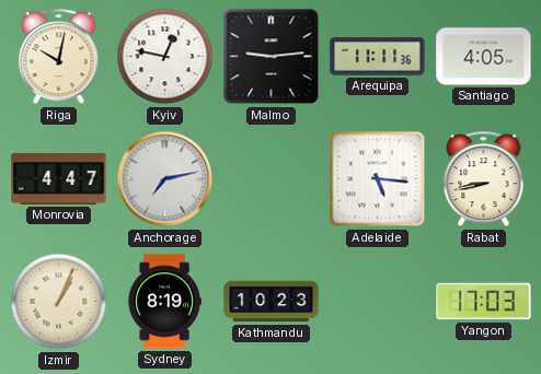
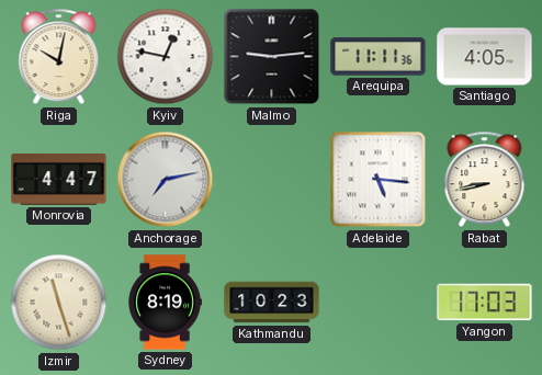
Izmir: 1:04 -> 11:27
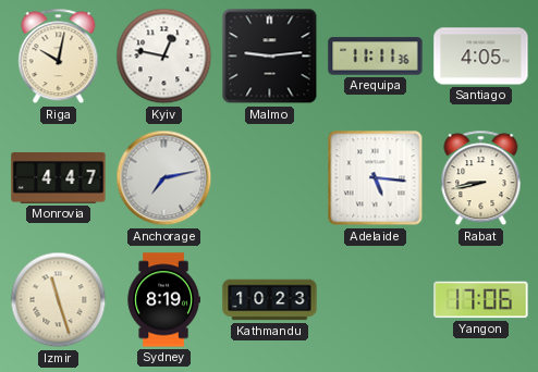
Yangon: 17:03 -> 17:06
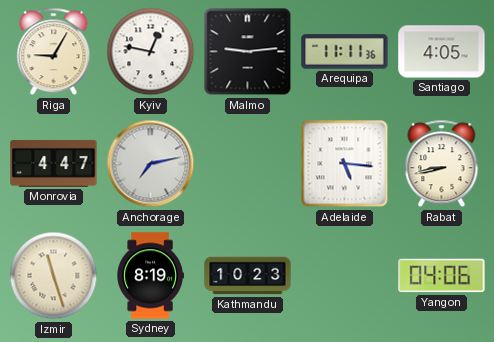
Riga: 10:02 -> 9:05
Yangon: 17:06 -> 04:06
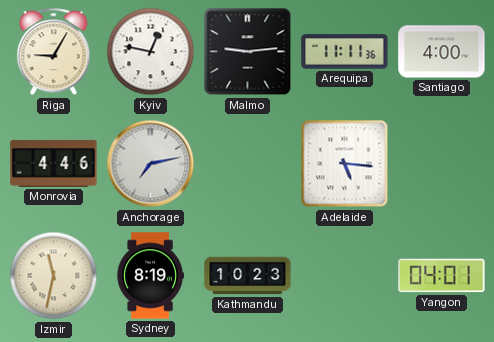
Santiago: 4:05 -> 4:00
Monrovia: 4:47 -> 4:46
Rabat: 8:43 -> none
Izmir: 11:27 -> 11:32
Yangon: 04:06 -> 04:01
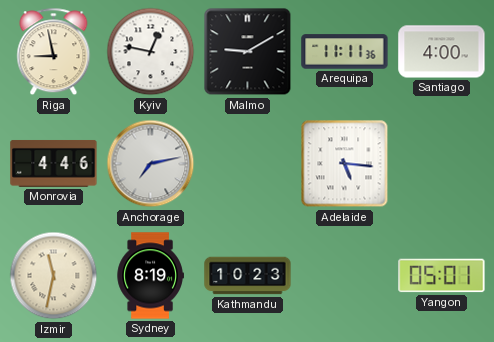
Riga: 9:05 -> 8:58
Malmo: 9:14 -> 9:10
Yangon: 04:01 -> 05:01
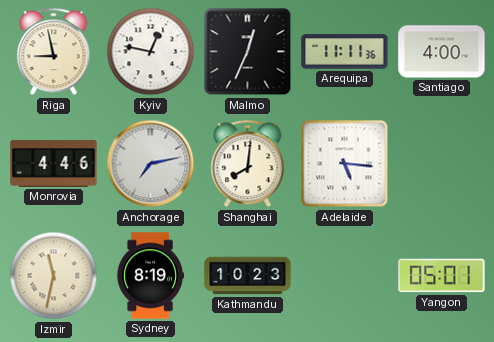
Malmo: 9:10 -> 12:34
Shanghai: none -> 8:01
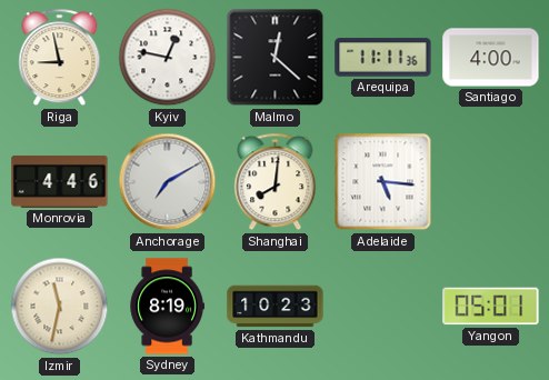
Malmo: 12:34 -> 12:22
Anchorage: 7:13 -> 7:10
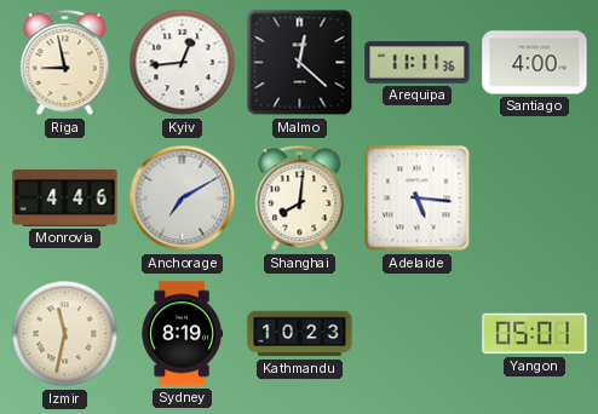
Kyiv: 12:47 -> 12:44
